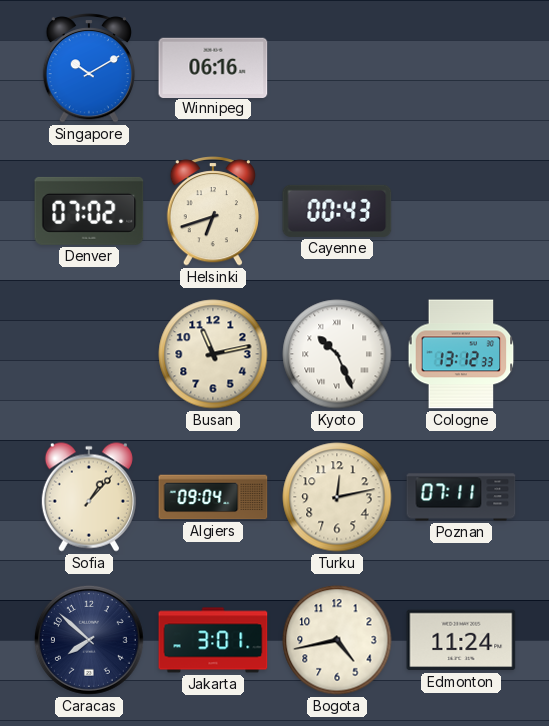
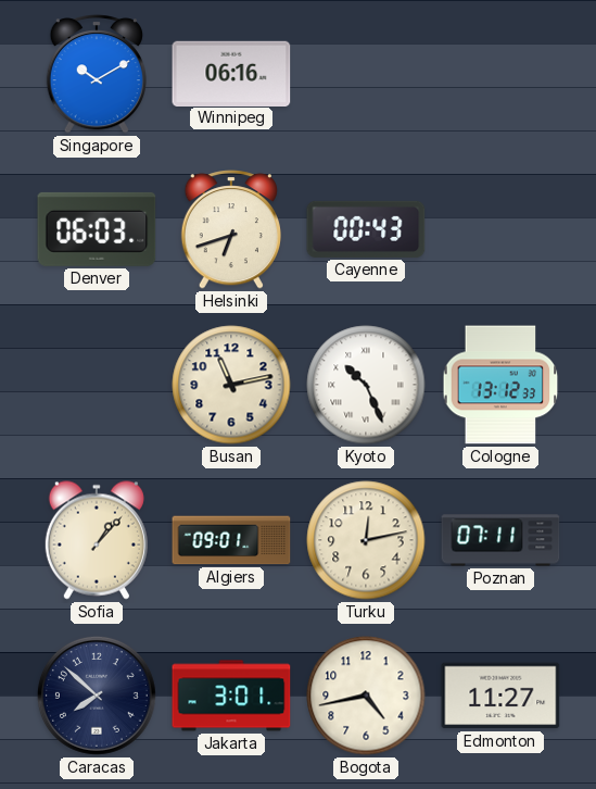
Denver: 07:02 -> 06:03
Algiers: 09:04 -> 09:01
Edmonton: 11:24 -> 11:27
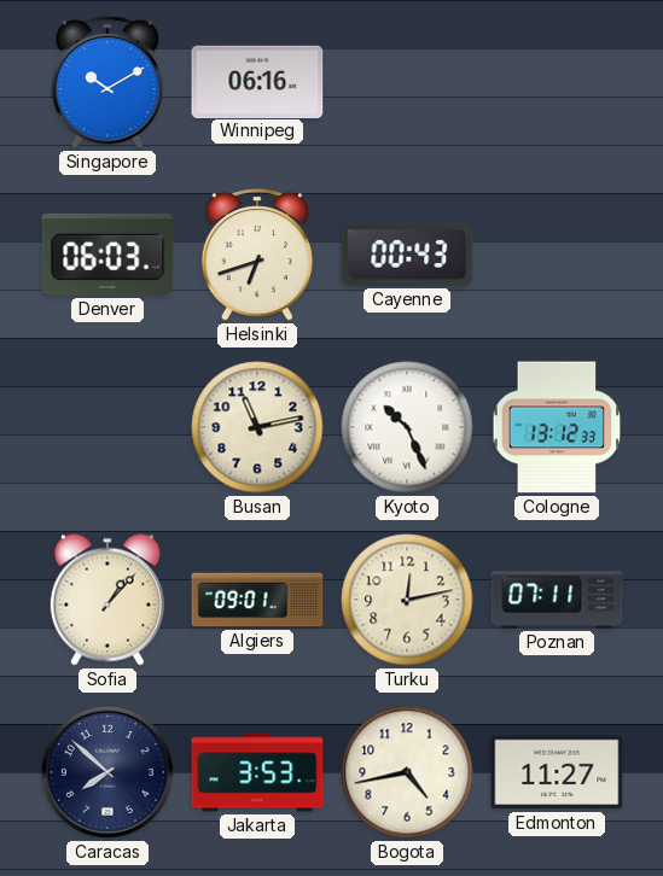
Jakarta: 3:01 -> 3:53
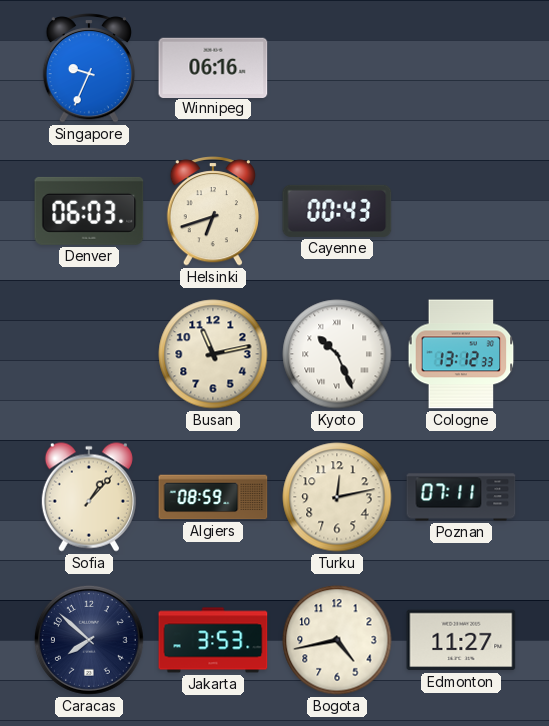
Singapore: 10:10 -> 9:34
Algiers: 09:01 -> 08:59
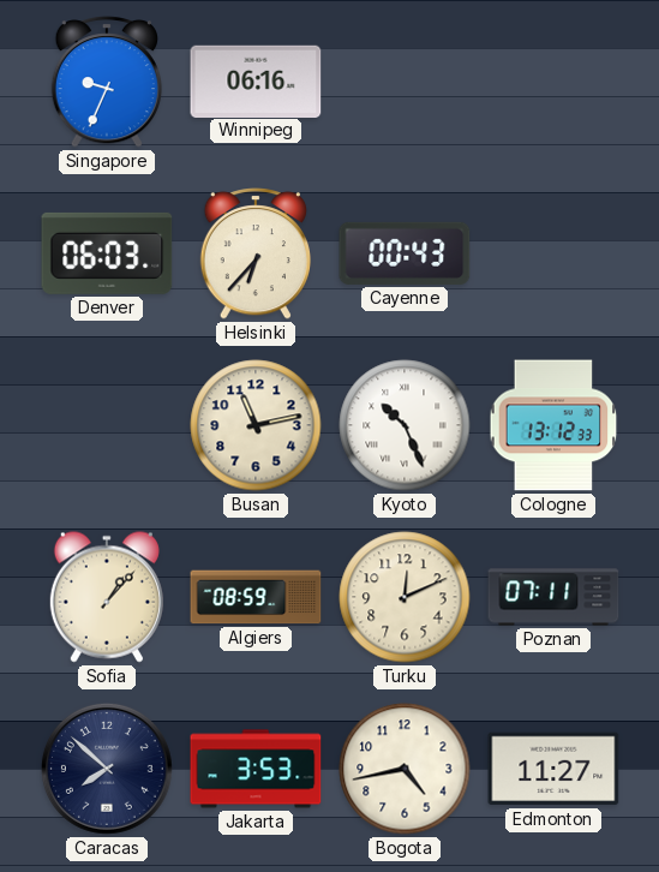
Helsinki: 6:42 -> 6:37
Turku: 12:13 -> 12:11
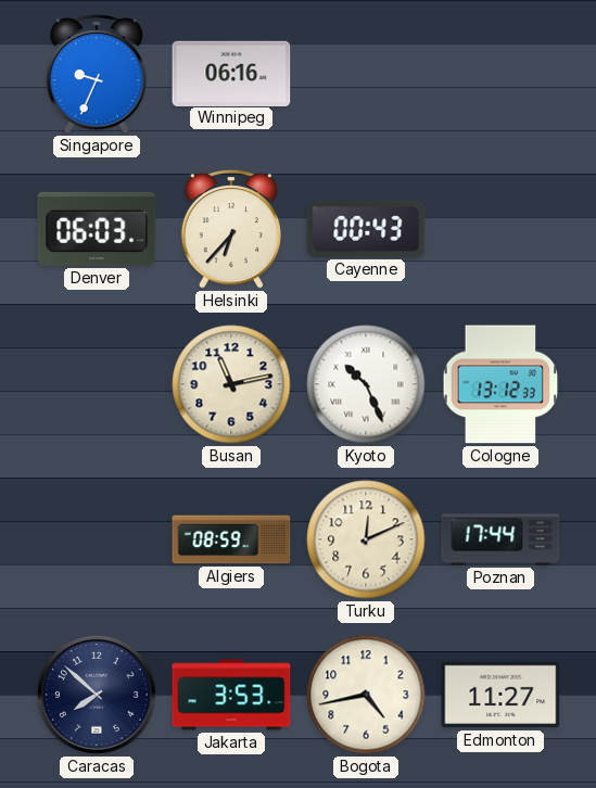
Sofia: 1:07 -> none
Poznan: 07:11 -> 17:44
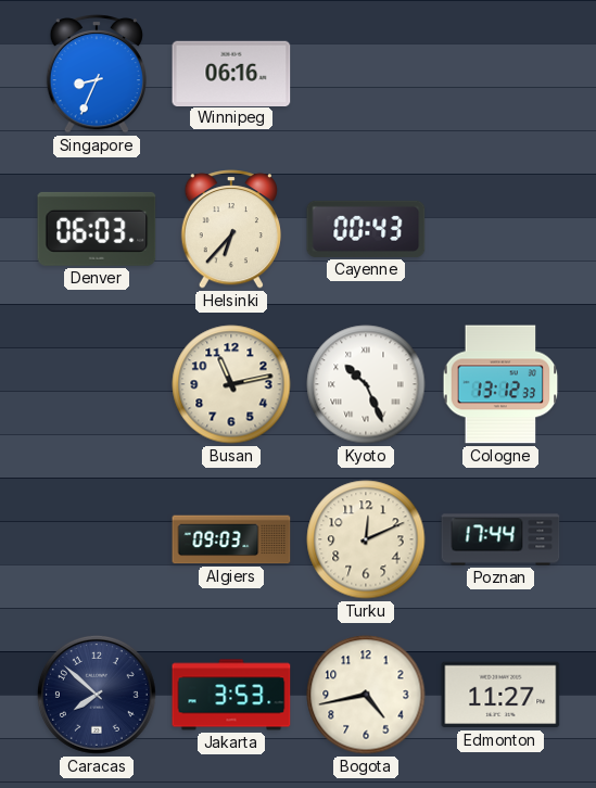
Singapore: 9:34 -> 8:34
Algiers: 08:59 -> 09:03
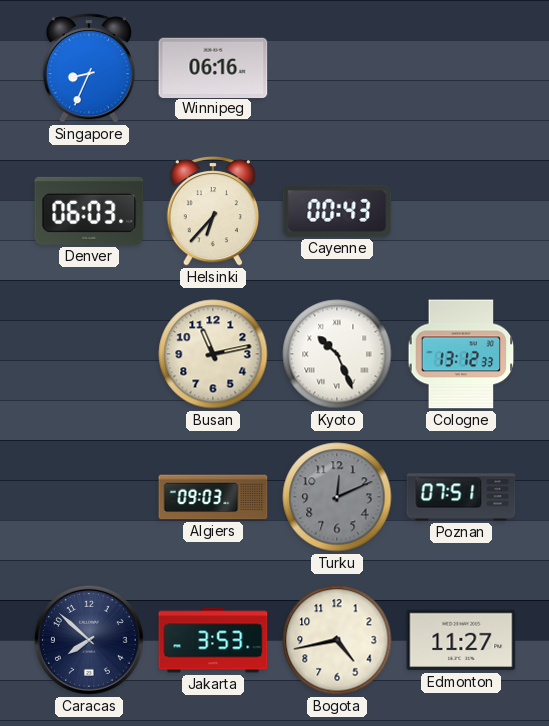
Turku dial: cream -> grey
Poznan: 17:44 -> 07:51
